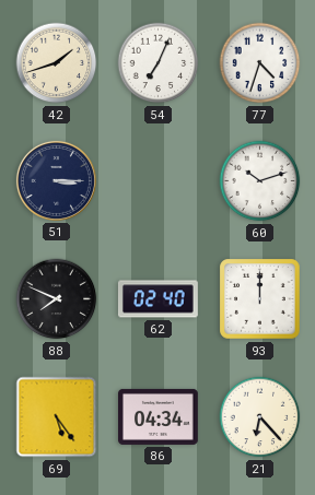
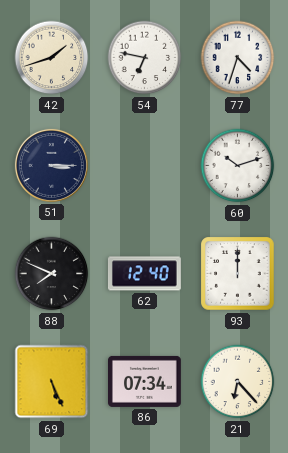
54: 7:04 -> 6:47
62: 02:40 -> 12:40
69: 5:24 -> 5:26
86: 04:34 -> 07:34
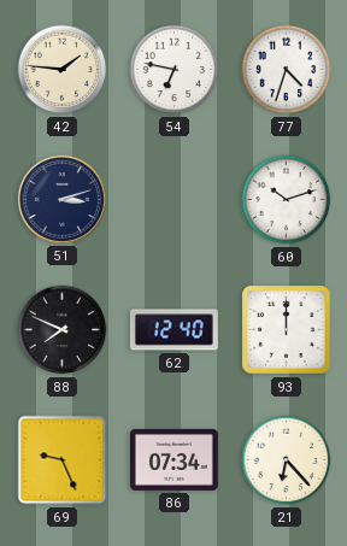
42: 1:42 -> 1:46
51: 3:15 -> 3:12
69: 5:26 -> 9:26
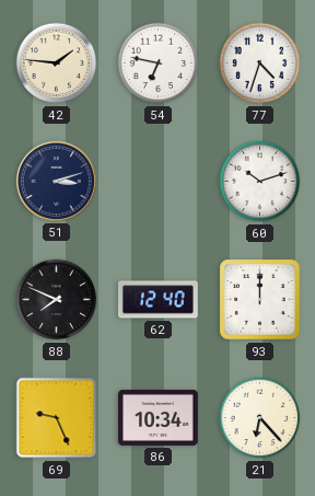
86: 07:34 -> 10:34
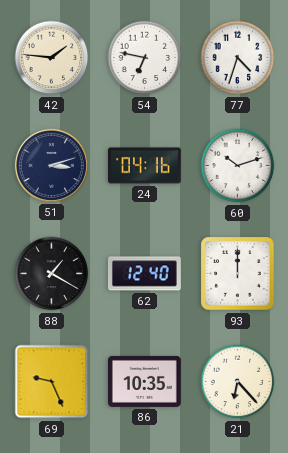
24: none -> 04:16
88: 7:49 -> 1:20
86: 10:34 -> 10:35
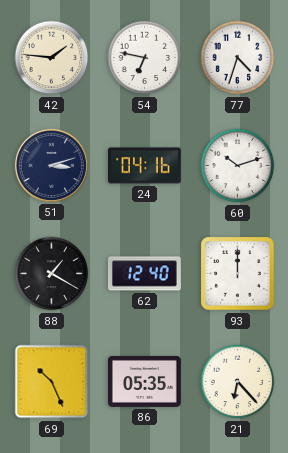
69: 9:26 -> 10:26
86: 10:35 -> 05:35
